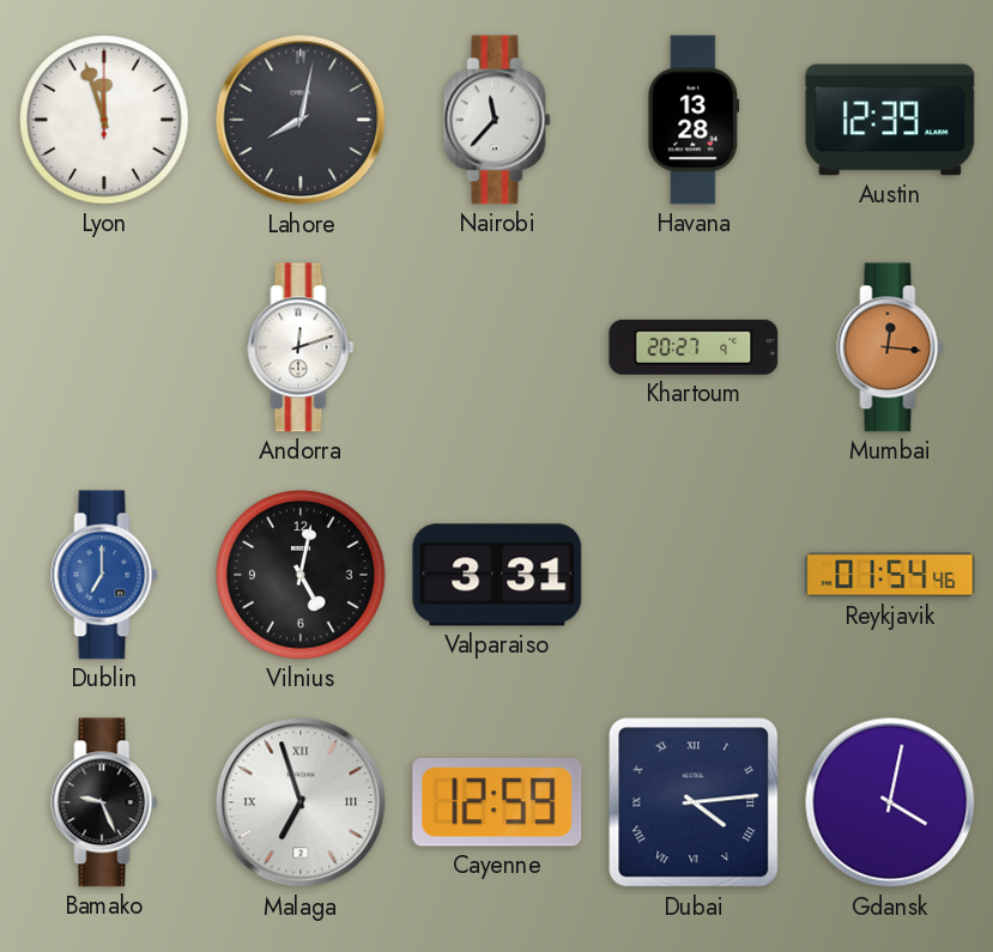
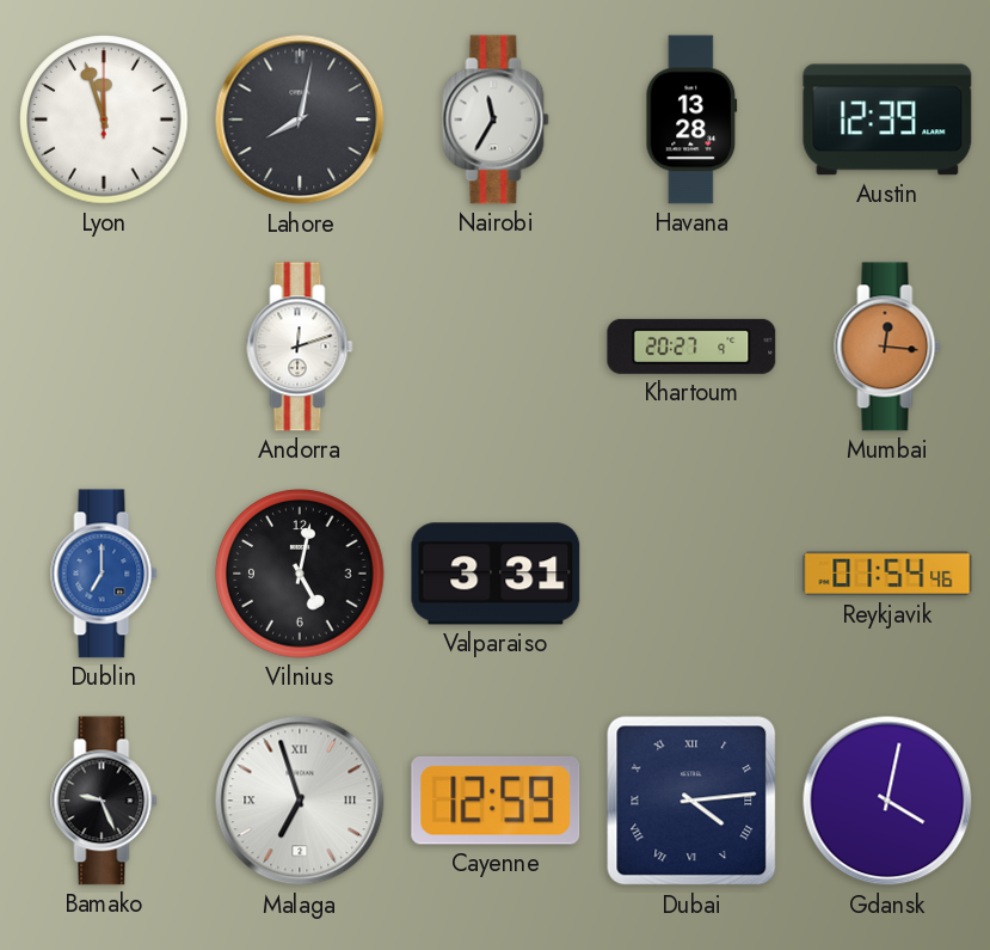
Nairobi: 11:37 -> 11:35
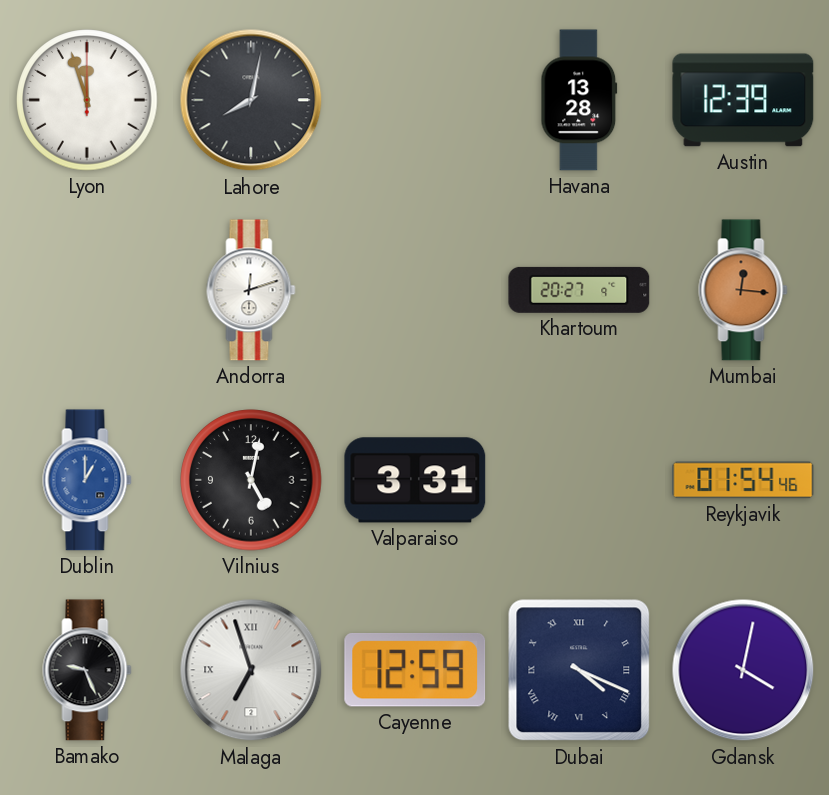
Nairobi: 11:35 -> none
Dublin: 7:00 -> 1:00
Dubai: 4:14 -> 4:19
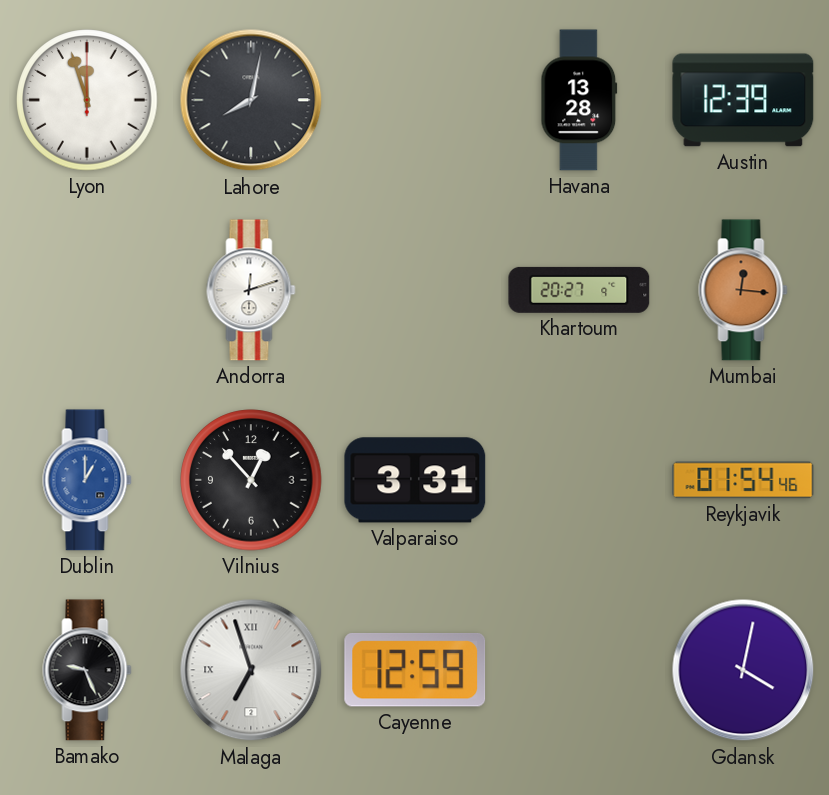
Vilnius: 5:02 -> 12:53
Dubai: 4:19 -> none
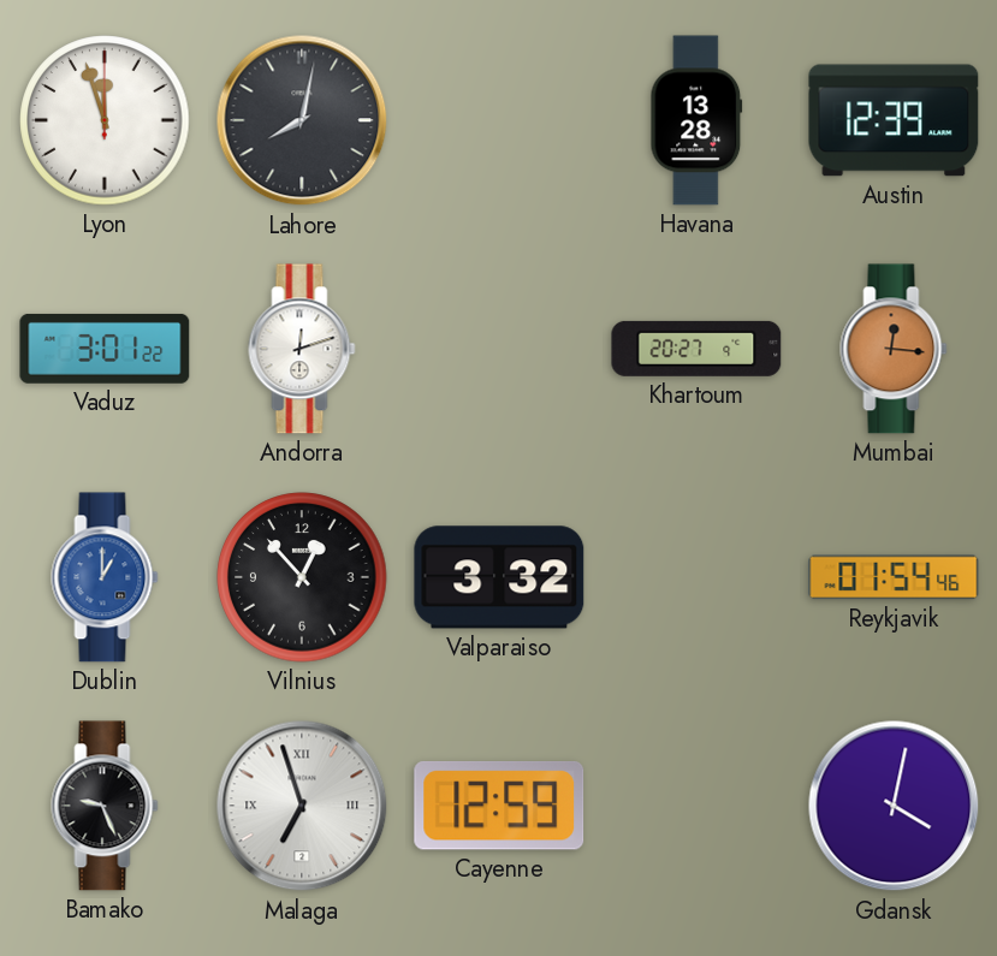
Vaduz: none -> 3:01
Valparaiso: 3:31 -> 3:32
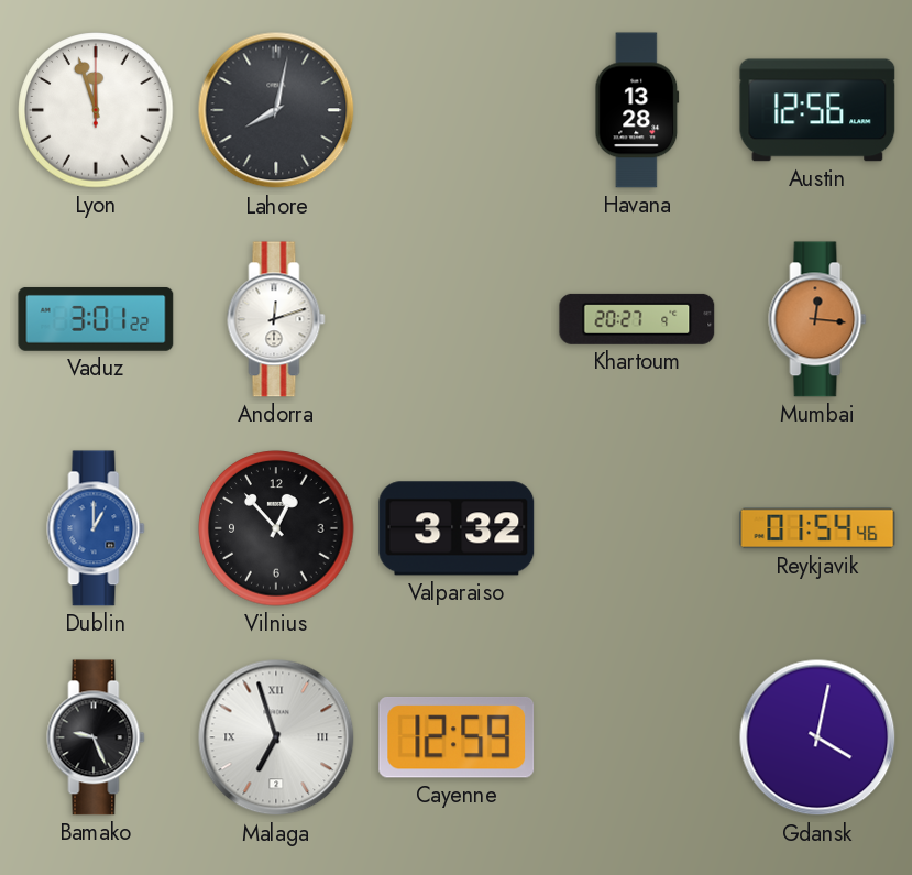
Austin: 12:39 -> 12:56
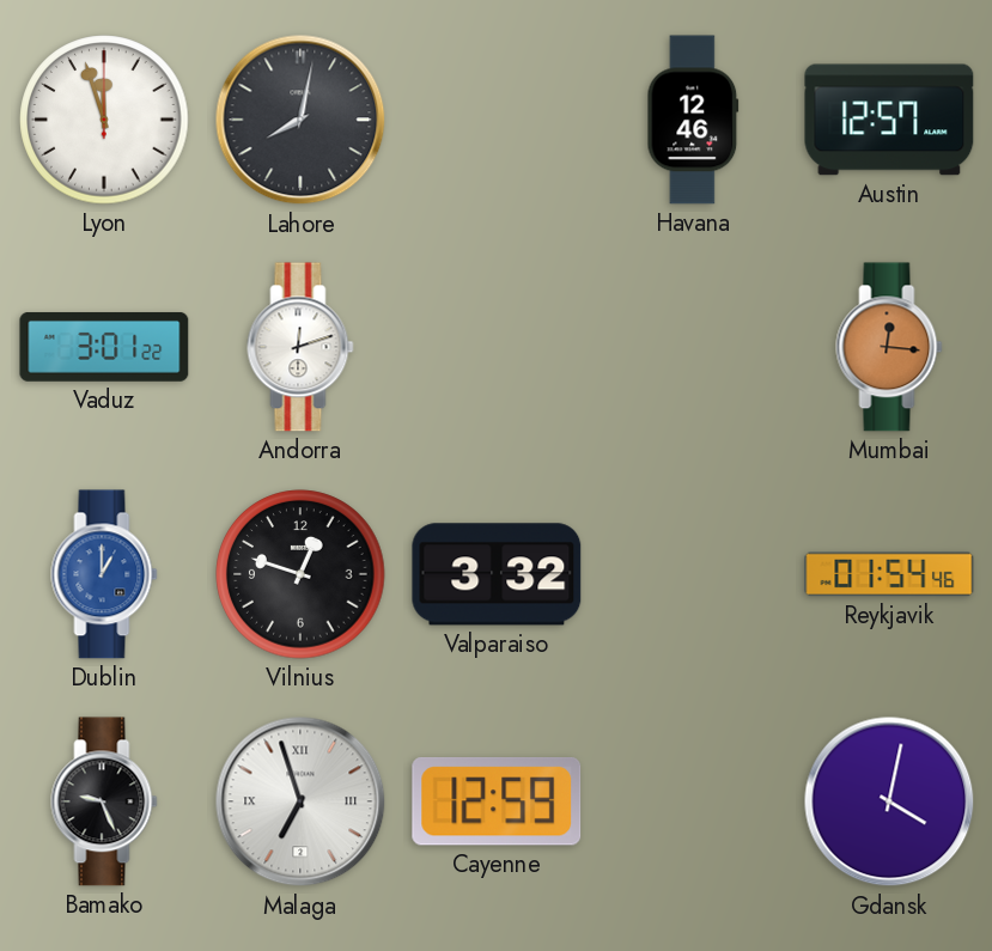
Havana: 13:28 -> 12:46
Austin: 12:56 -> 12:57
Khartoum: 20:27 -> none
Vilnius: 12:53 -> 12:48
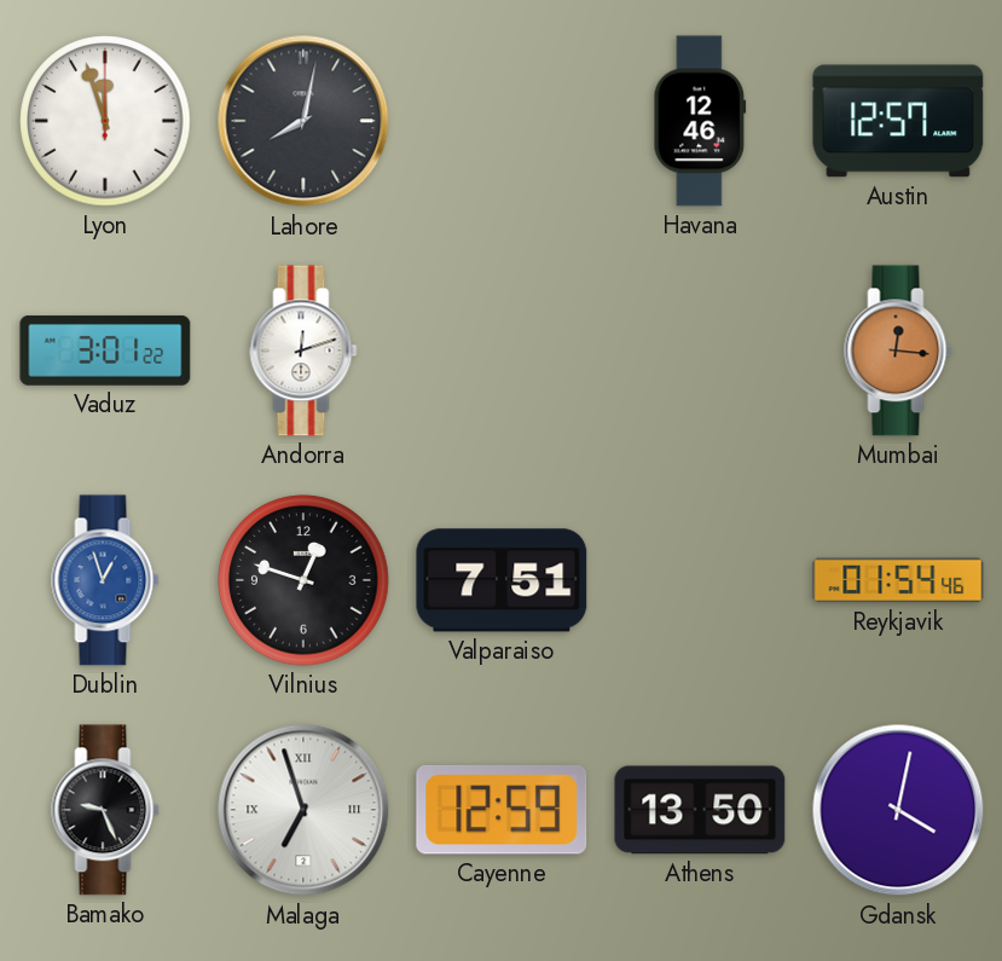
Dublin: 1:00 -> 12:57
Valparaiso: 3:32 -> 7:51
Athens: none -> 13:50
